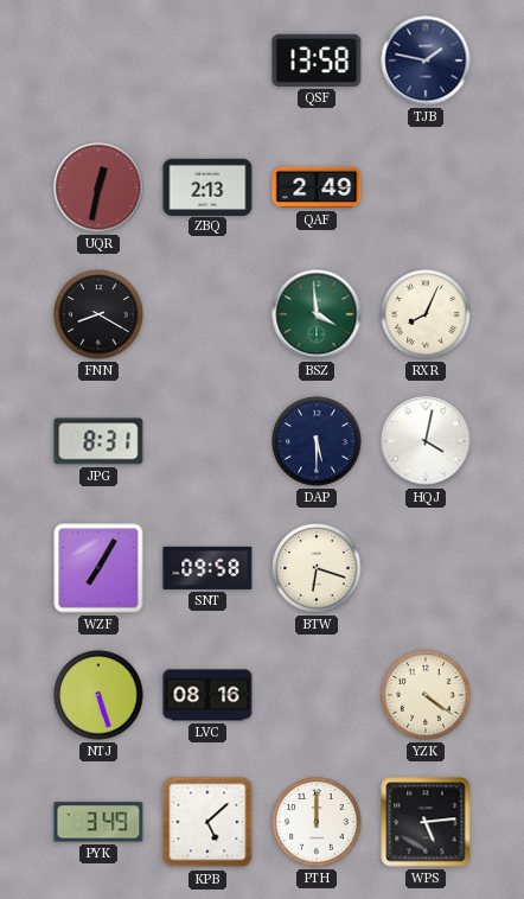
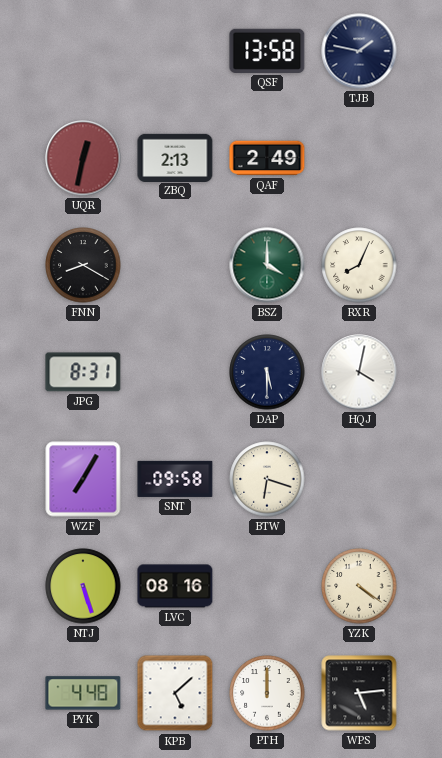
BSZ: 3:59 -> 4:00
PYK: 3:49 -> 4:48
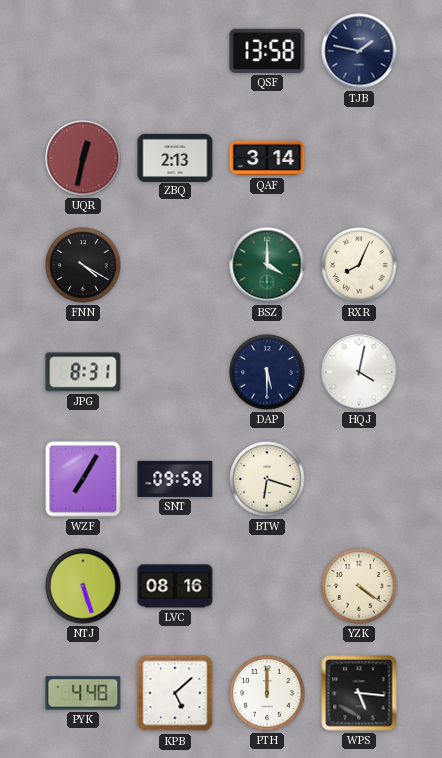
QAF: 2:49 -> 3:14
FNN: 8:20 -> 4:20
WPS: 5:14 -> 5:16
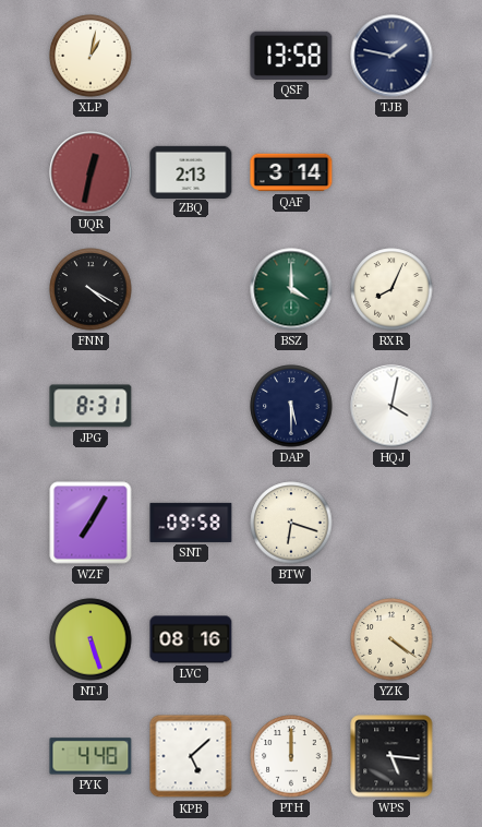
XLP: none -> 1:02
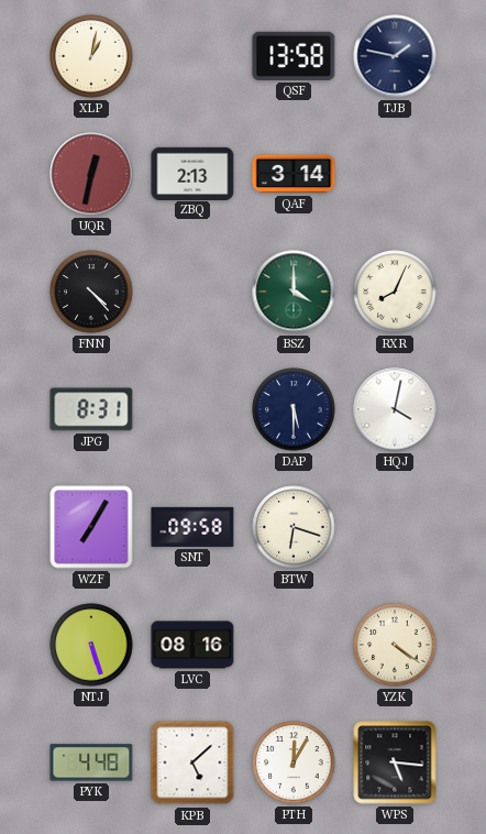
FNN: 4:20 -> 4:23
PTH: 12:00 -> 12:05
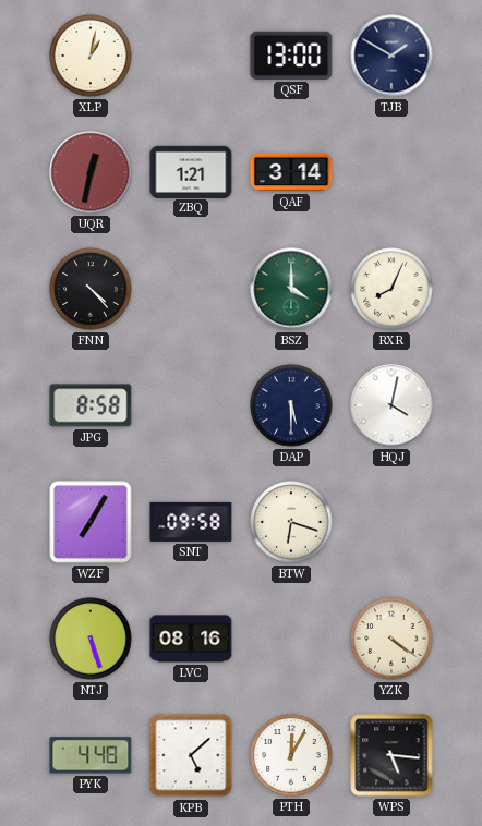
QSF: 13:58 -> 13:00
TJB: 1:47 -> 1:50
ZBQ: 2:13 -> 1:21
JPG: 8:31 -> 8:58
